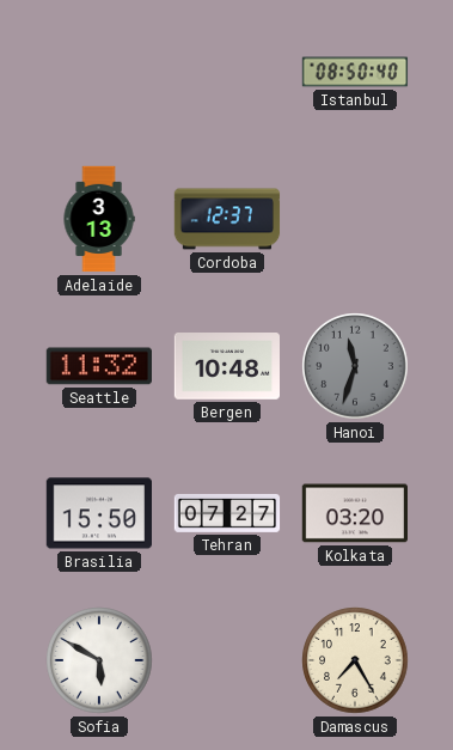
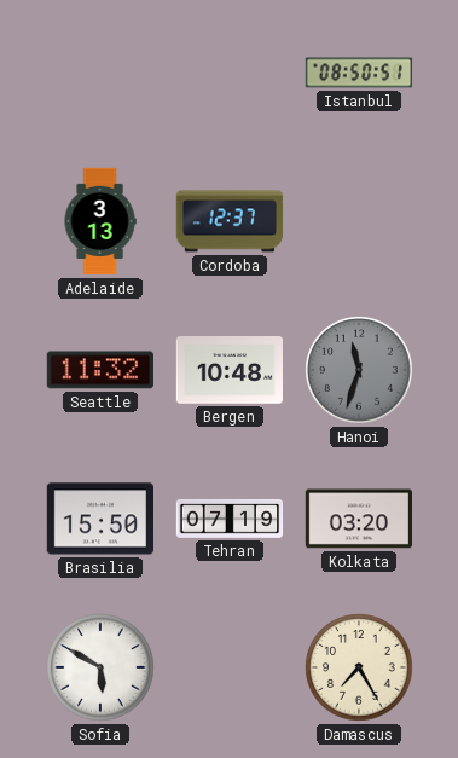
Istanbul: 08:50:40 -> 08:50:51
Tehran: 07:27 -> 07:19
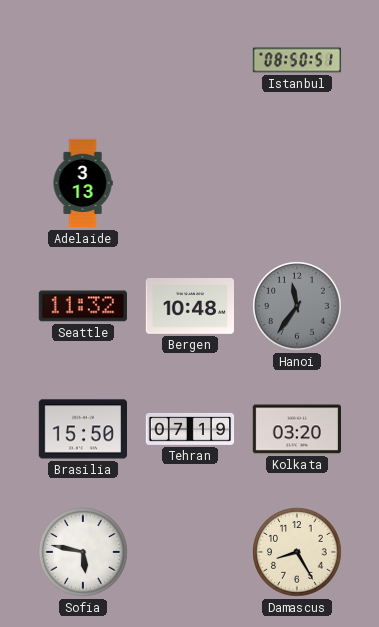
Cordoba: 12:37 -> none
Hanoi: 11:33 -> 11:36
Sofia: 5:50 -> 5:47
Damascus: 7:25 -> 8:25
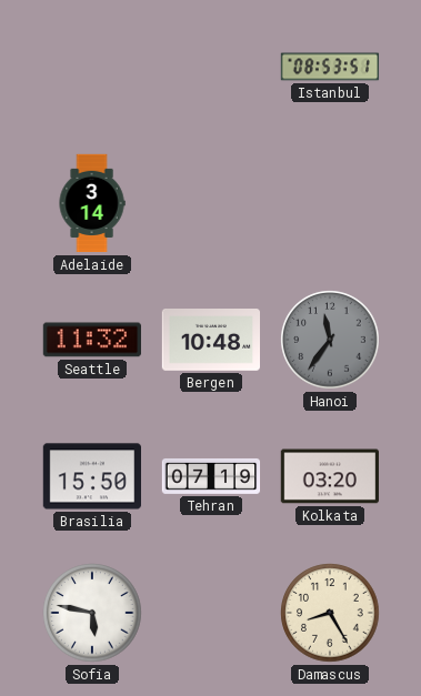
Istanbul: 08:50 -> 08:53
Adelaide: 3:13 -> 3:14
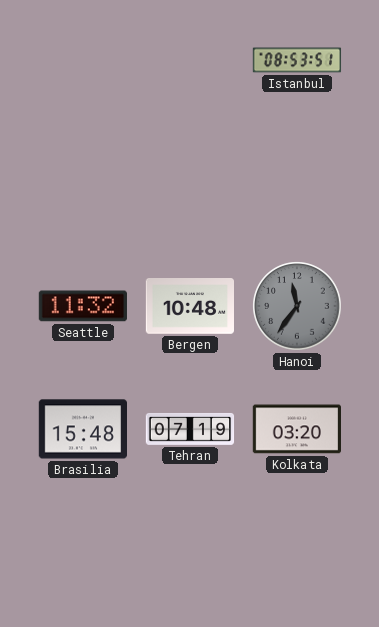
Adelaide: 3:14 -> none
Brasilia: 15:50 -> 15:48
Sofia: 5:47 -> none
Damascus: 8:25 -> none
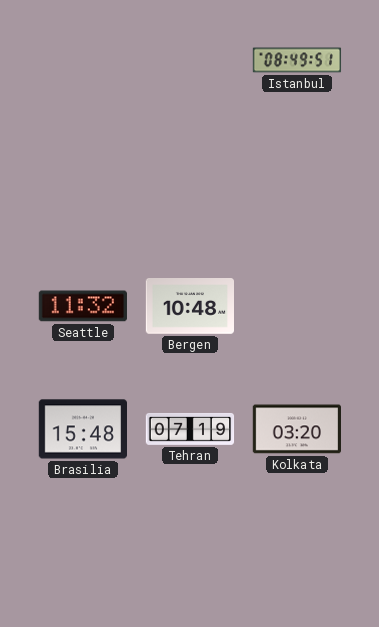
Istanbul: 08:53 -> 08:49
Hanoi: 11:36 -> none
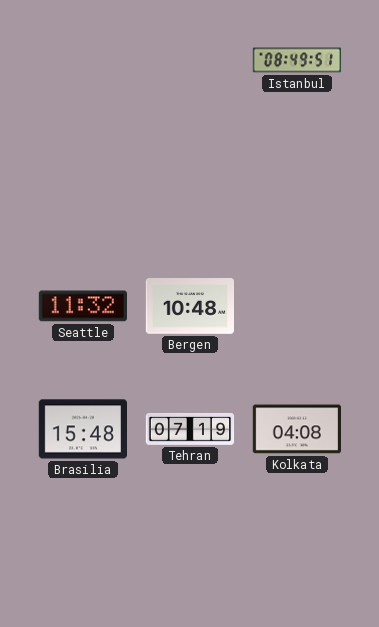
Kolkata: 03:20 -> 04:08
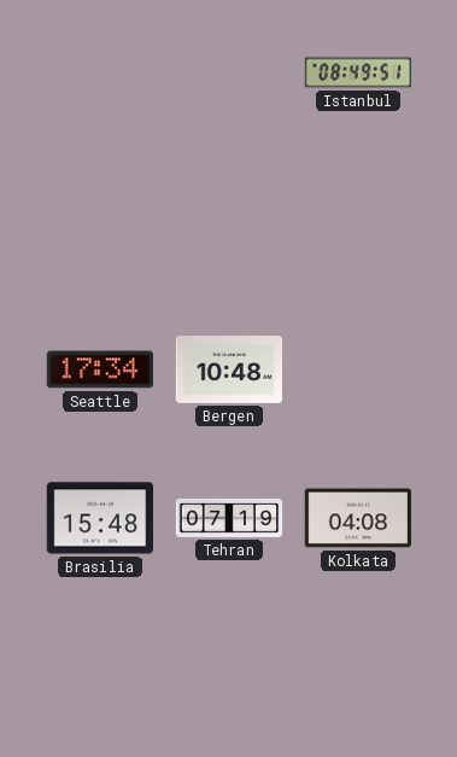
Seattle: 11:32 -> 17:34
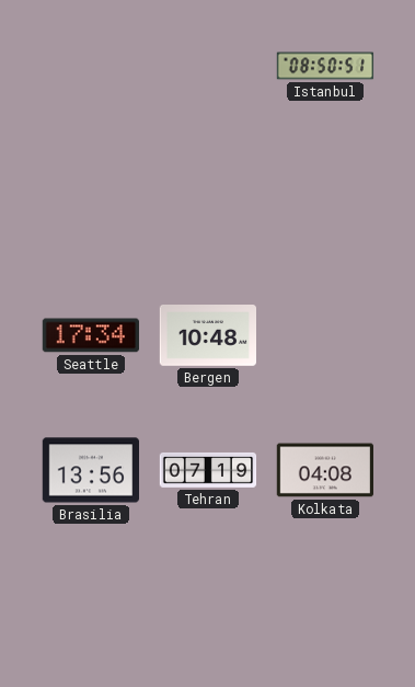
Istanbul: 08:49 -> 08:50
Brasilia: 15:48 -> 13:56
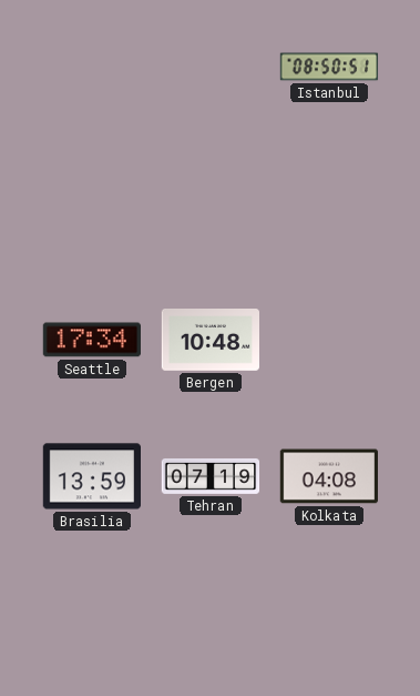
Brasilia: 13:56 -> 13:59
